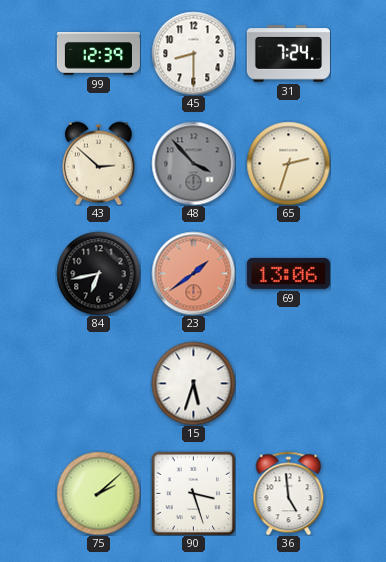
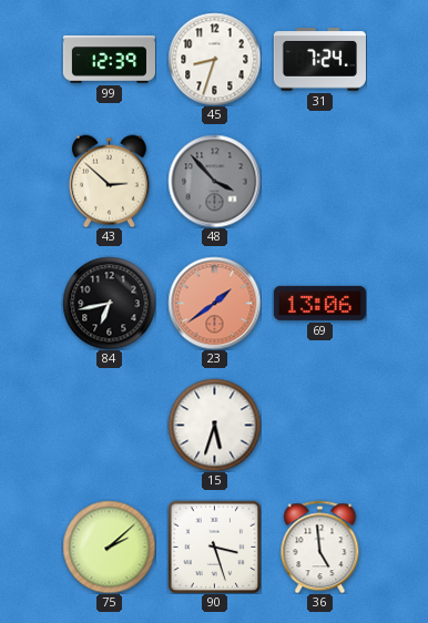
45: 8:30 -> 8:33
65: 2:33 -> none
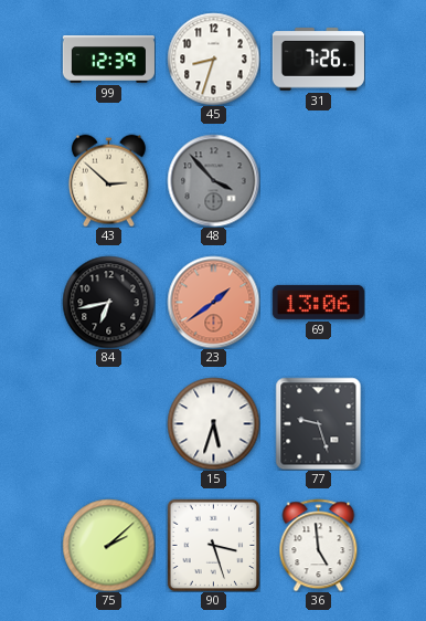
31: 7:24 -> 7:26
77: none -> 9:27
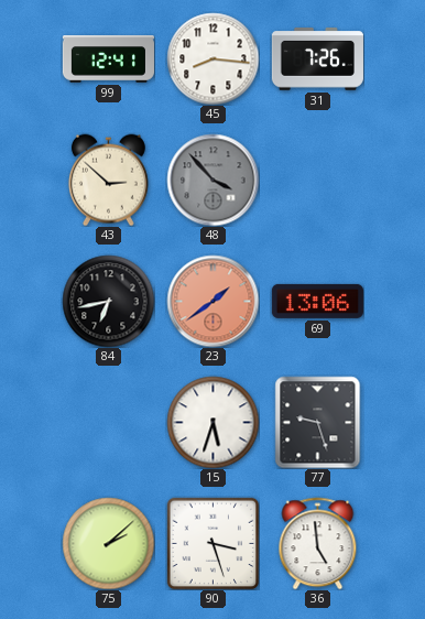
99: 12:39 -> 12:41
45: 8:33 -> 8:16
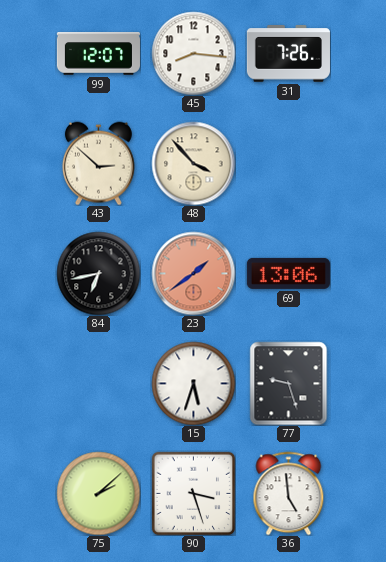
99: 12:41 -> 12:07
48 dial: grey -> cream
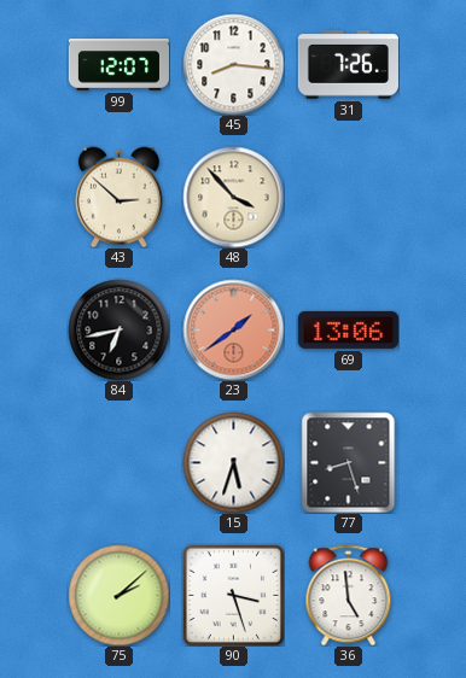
77: 9:27 -> 8:27
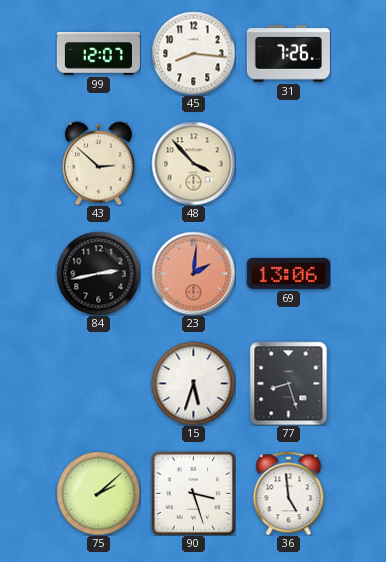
84: 6:43 -> 2:43
23: 1:39 -> 2:01
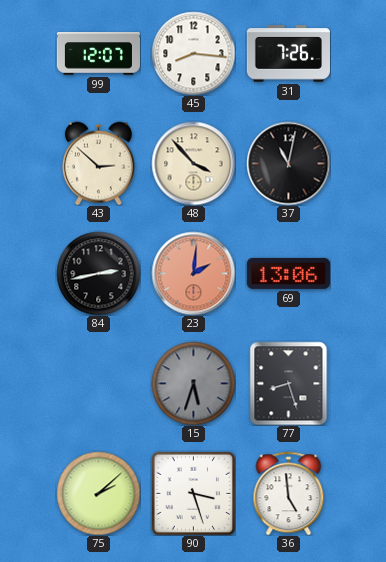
37: none -> 11:02
15 dial: white -> grey
